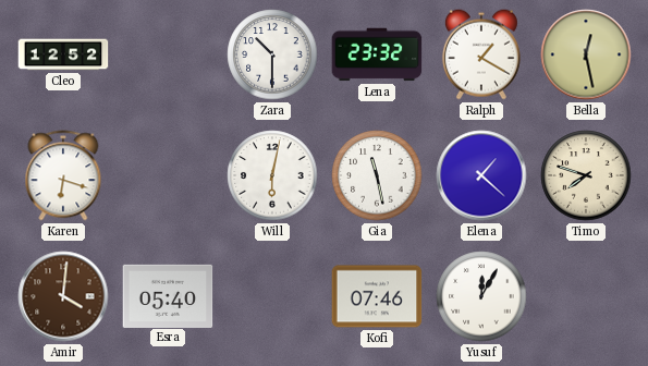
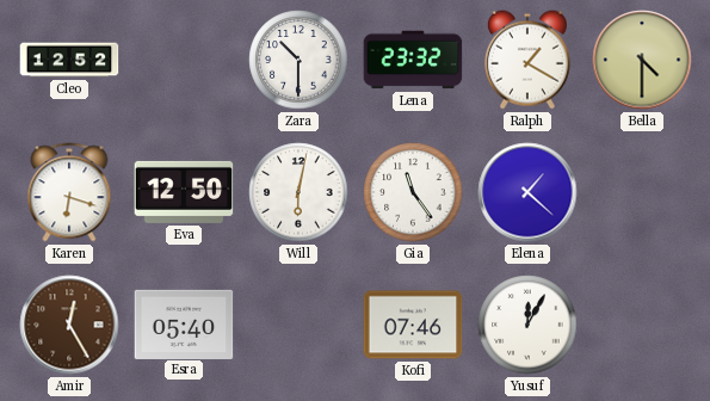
Bella: 12:28 -> 4:30
Eva: none -> 12:50
Gia: 11:28 -> 11:24
Timo: 7:48 -> none
Amir: 4:01 -> 12:25
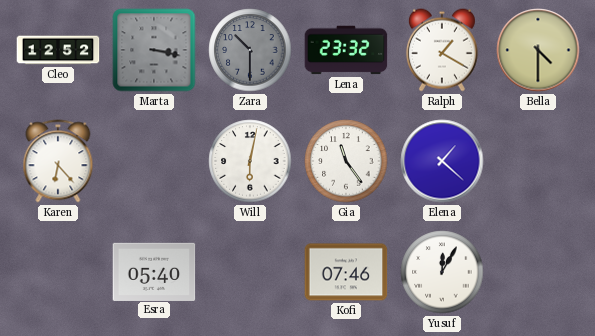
Marta: none -> 3:17
Zara dial: white -> grey
Karen: 6:18 -> 6:23
Eva: 12:50 -> none
Amir: 12:25 -> none
